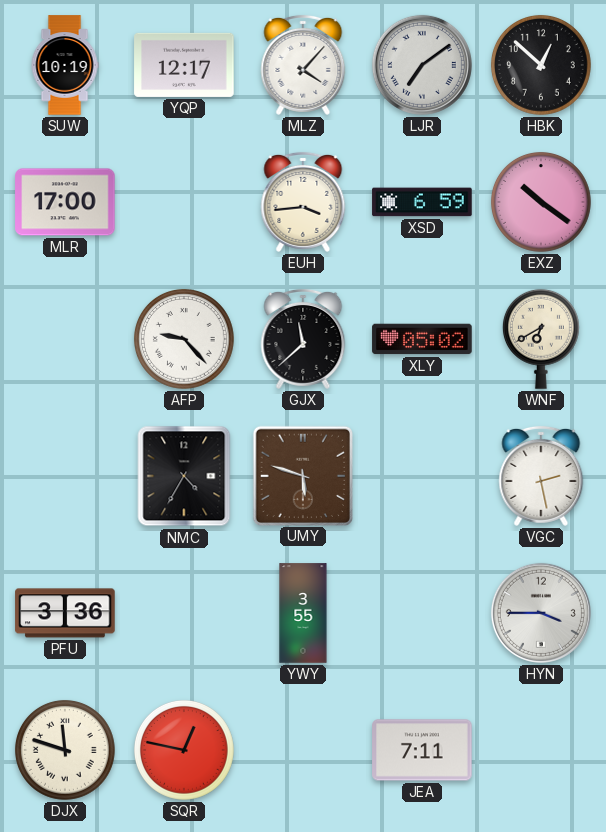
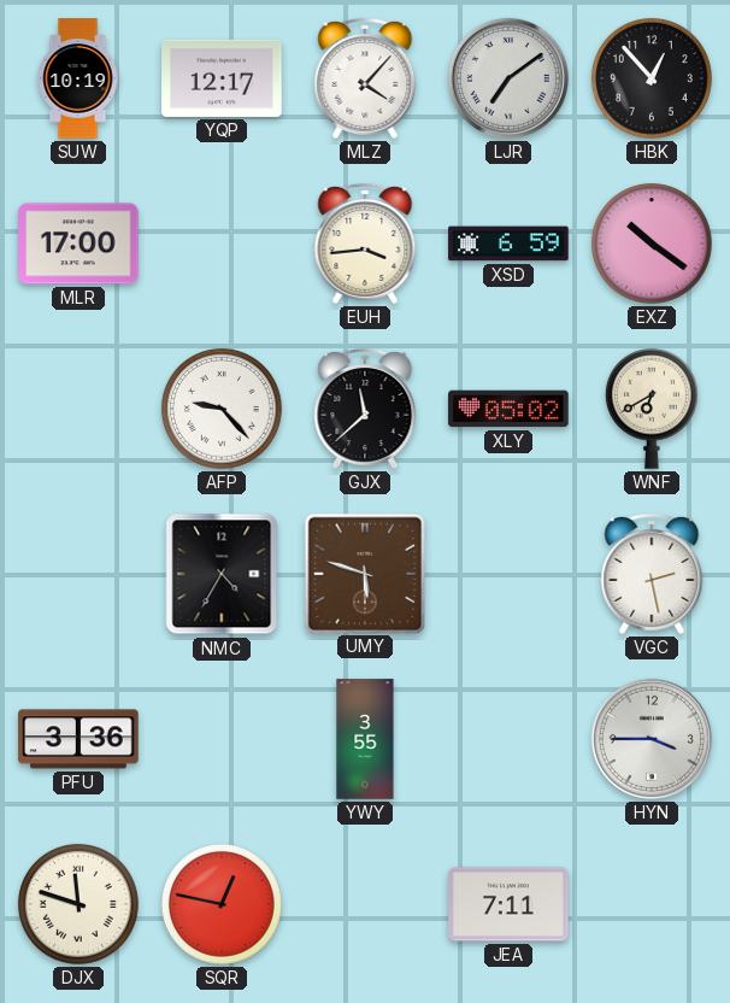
HBK: 12:52 -> 12:53
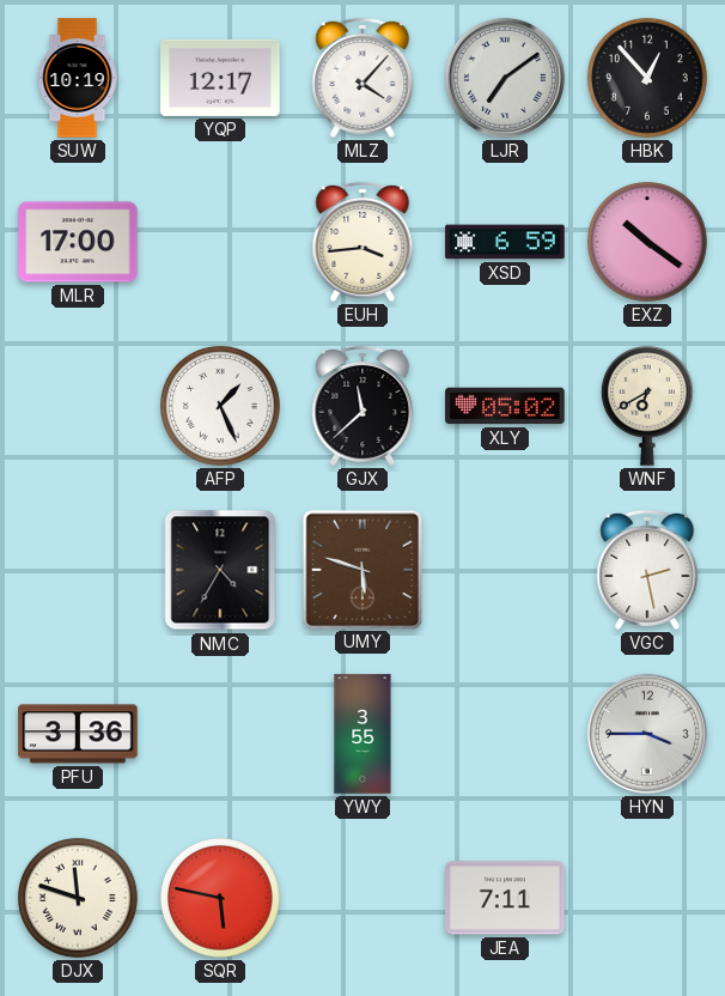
AFP: 9:23 -> 1:26
SQR: 12:47 -> 5:47
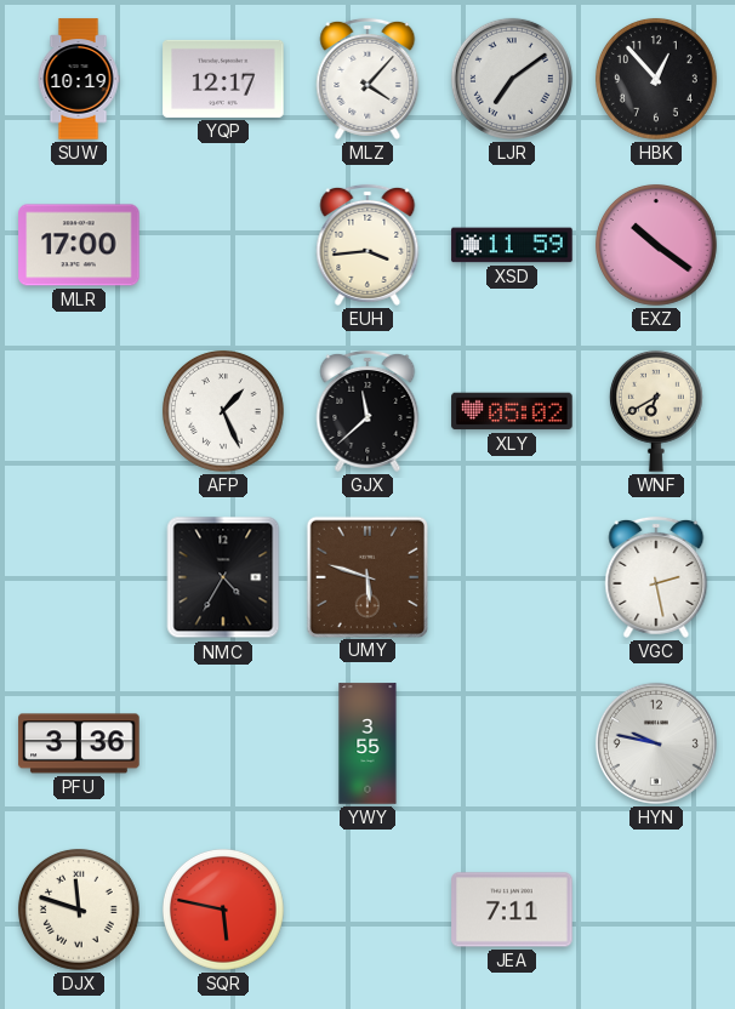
XSD: 6:59 -> 11:59
HYN: 3:45 -> 9:47
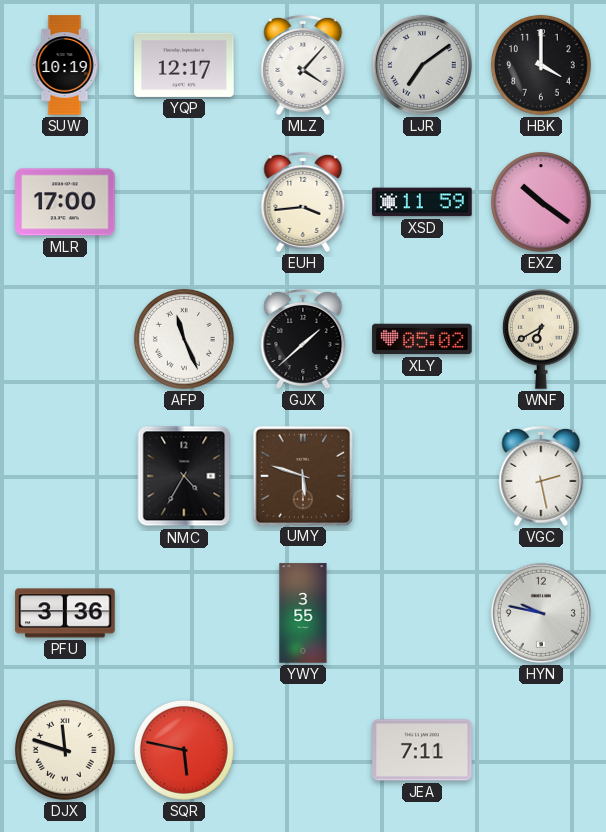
HBK: 12:53 -> 4:00
AFP: 1:26 -> 11:26
GJX: 11:38 -> 1:38
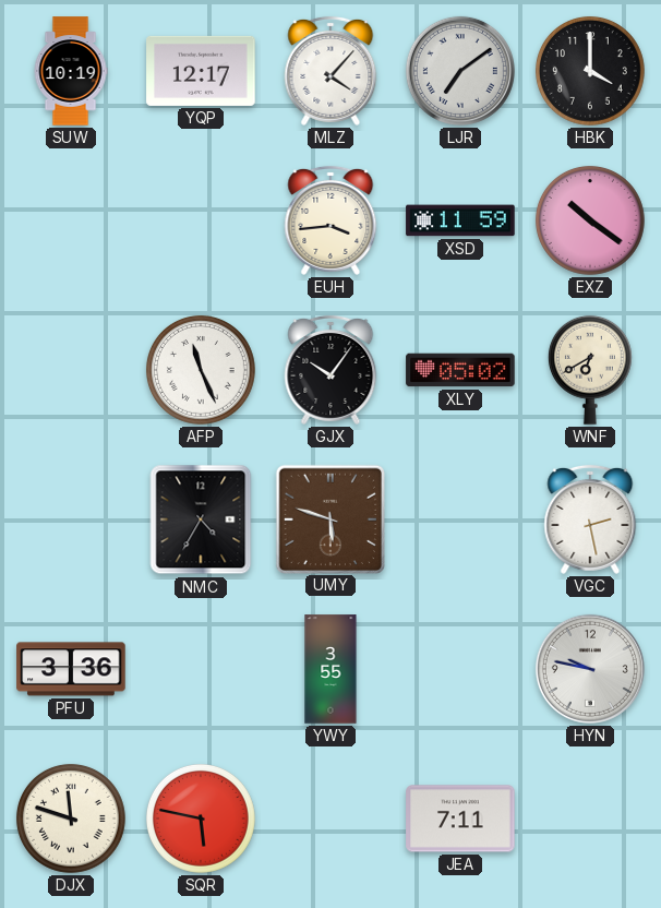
MLR: 17:00 -> none
GJX: 1:38 -> 10:06
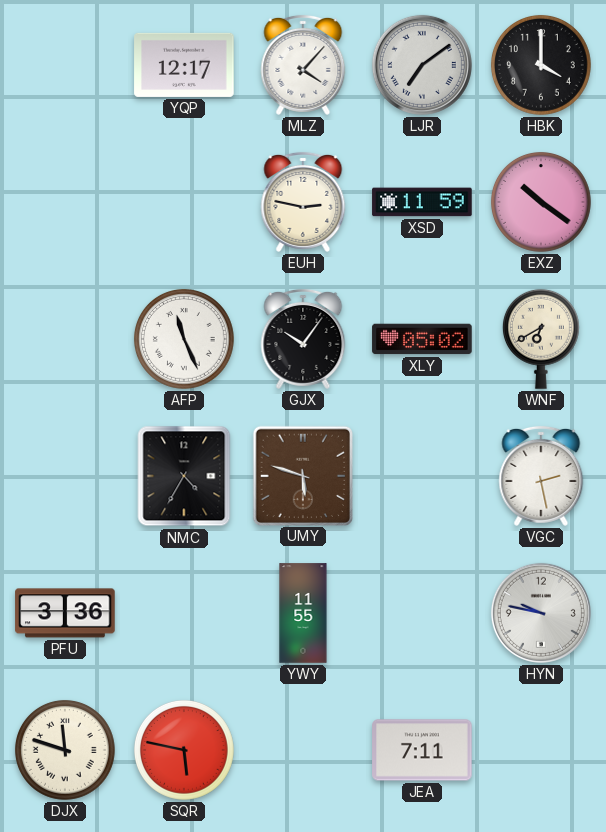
SUW: 10:19 -> none
EUH: 3:44 -> 2:47
YWY: 3:55 -> 11:55
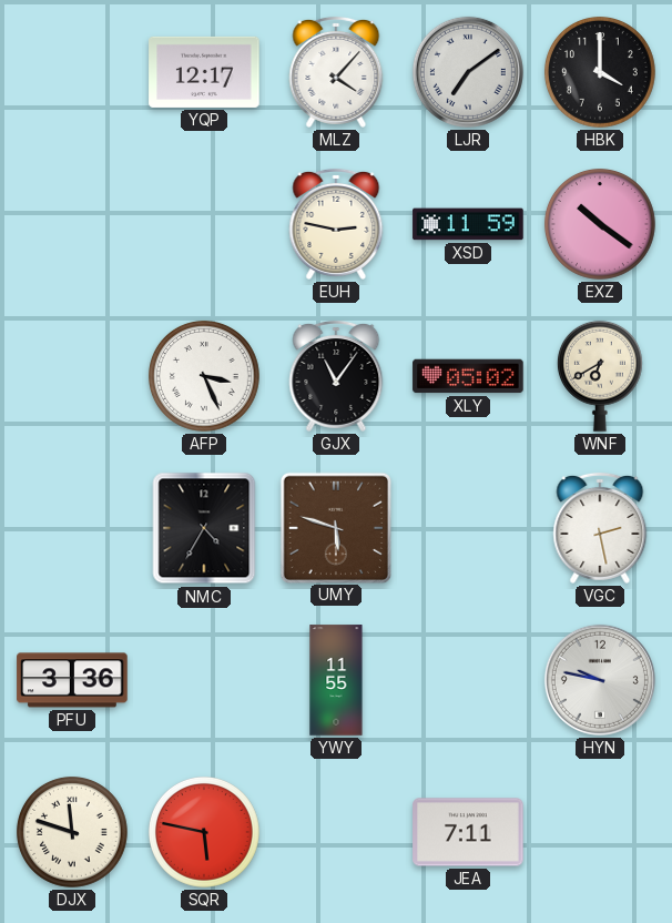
AFP: 11:26 -> 3:26
GJX: 10:06 -> 11:06
